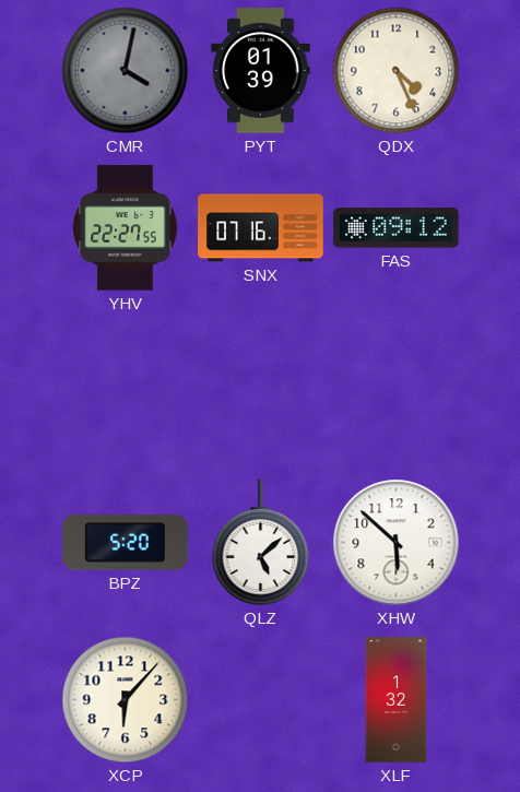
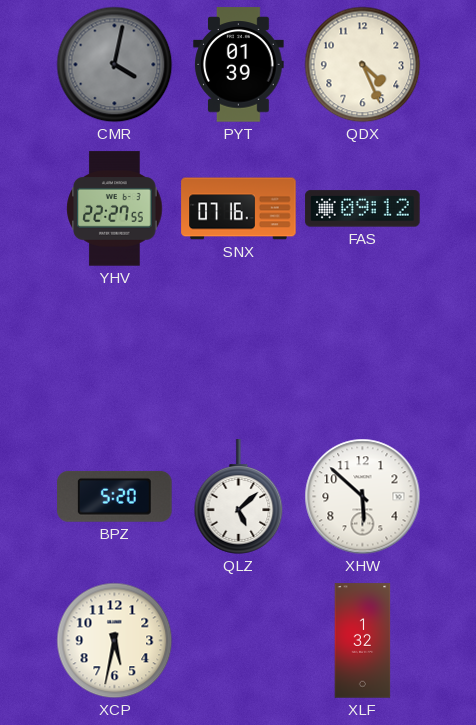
XCP: 6:07 -> 5:32
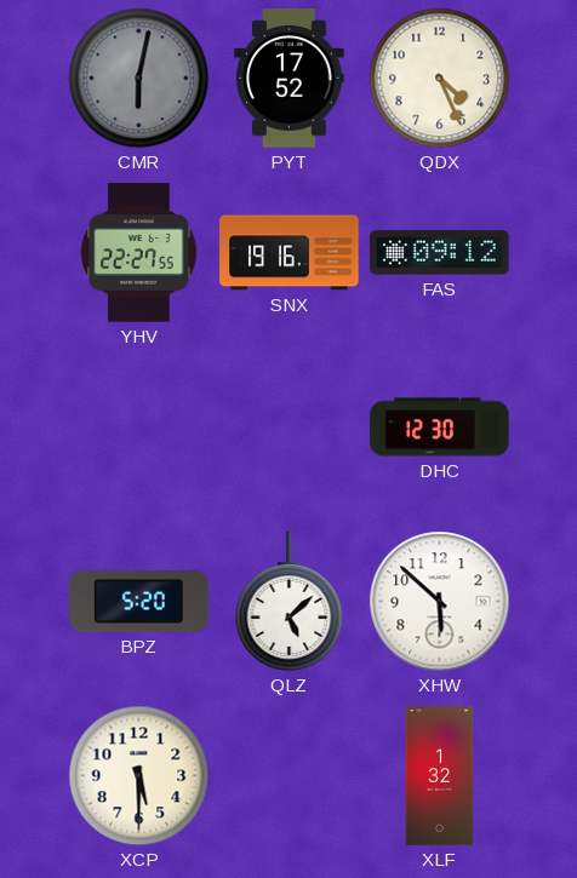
CMR: 4:02 -> 6:02
PYT: 01:39 -> 17:52
SNX: 07:16 -> 19:16
DHC: none -> 12:30
XCP: 5:32 -> 5:30
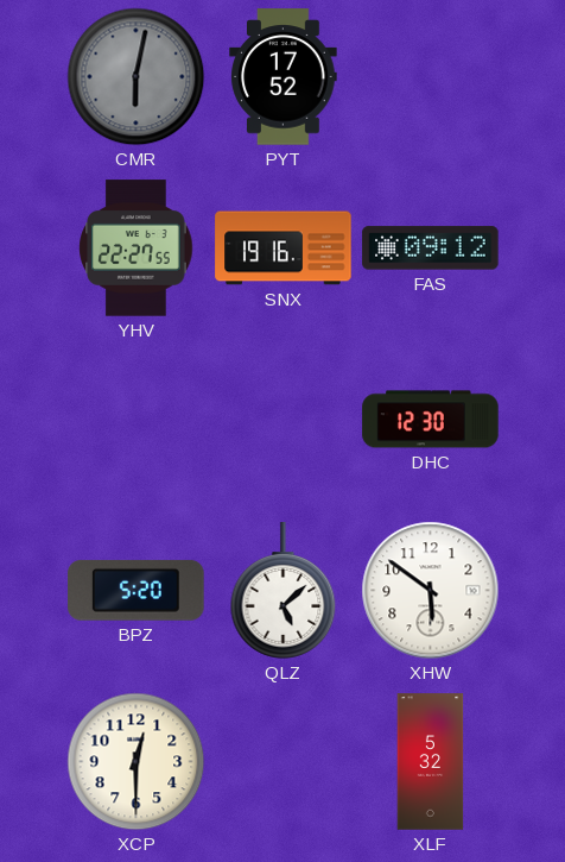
QDX: 4:26 -> none
XHW: 5:52 -> 5:51
XCP: 5:30 -> 12:30
XLF: 1:32 -> 5:32
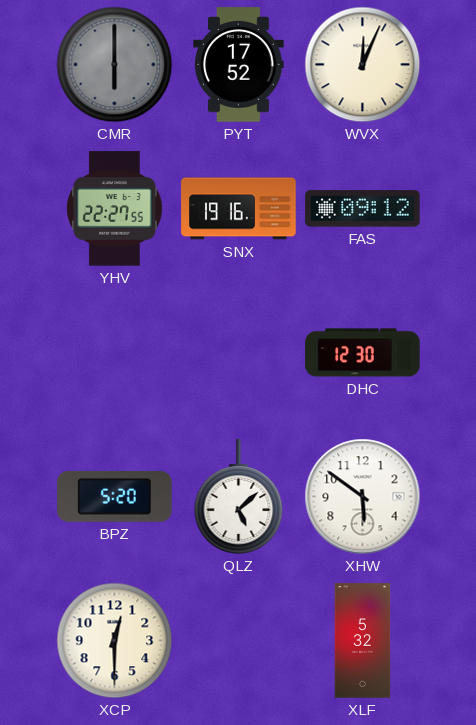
CMR: 6:02 -> 6:00
WVX: none -> 12:04
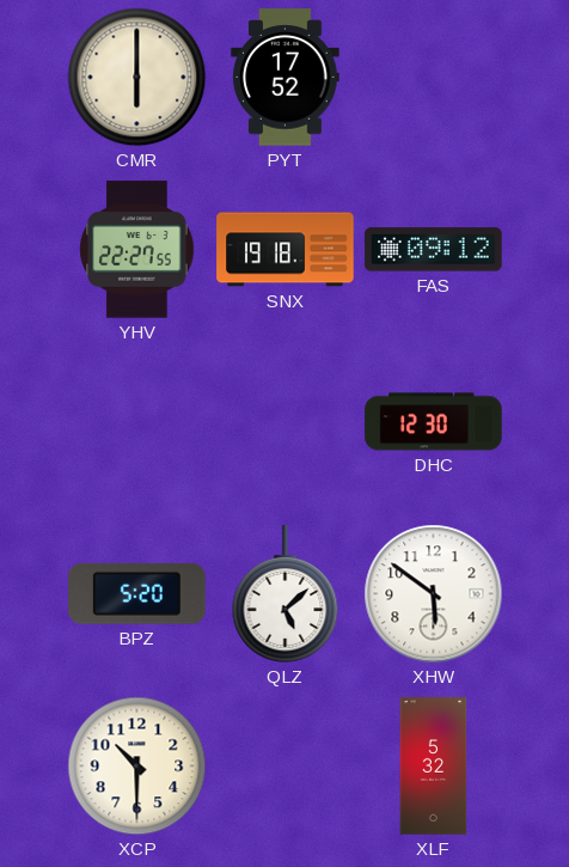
CMR dial: grey -> cream
WVX: 12:04 -> none
SNX: 19:16 -> 19:18
XCP: 12:30 -> 10:30
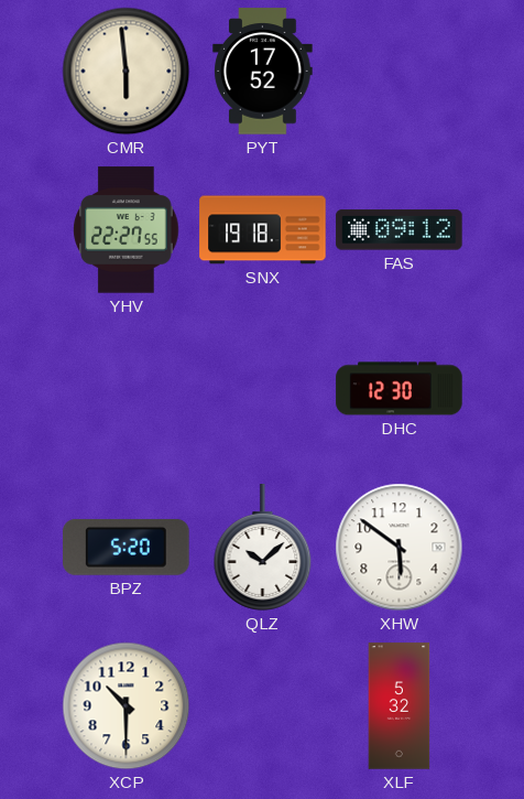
CMR: 6:00 -> 5:59
QLZ: 5:08 -> 10:08
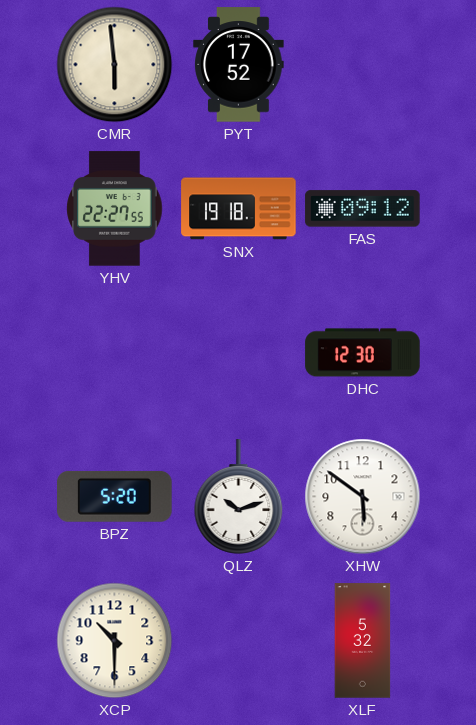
QLZ: 10:08 -> 10:12
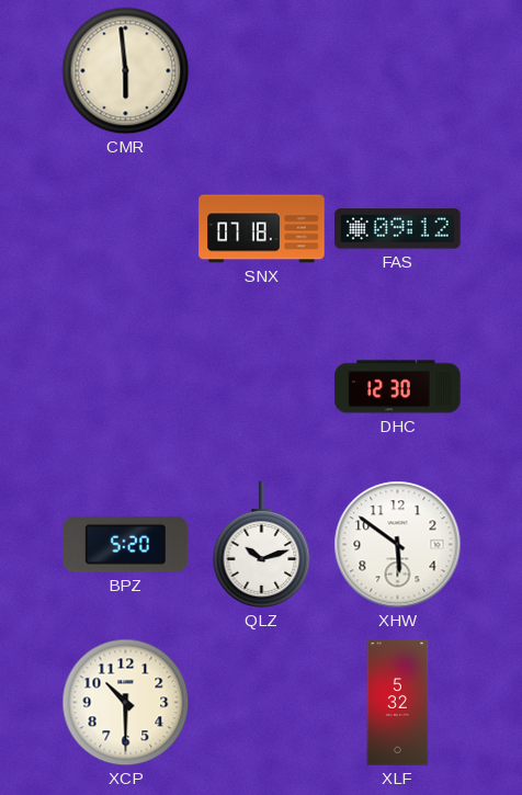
PYT: 17:52 -> none
YHV: 22:27 -> none
SNX: 19:18 -> 07:18
